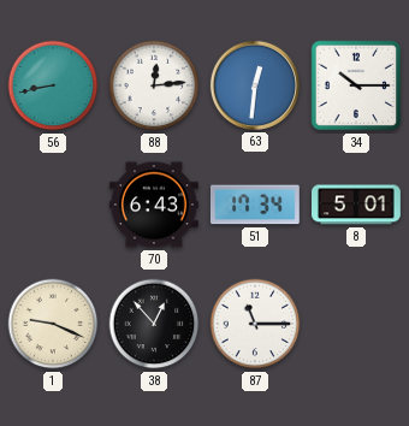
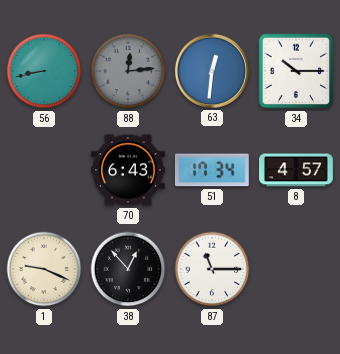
88 dial: white -> grey
8: 5:01 -> 4:57
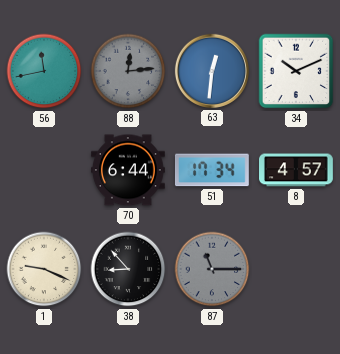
56: 8:43 -> 11:43
34: 10:15 -> 10:11
70: 6:43 -> 6:44
38: 12:53 -> 8:53
87 dial: white -> grey
